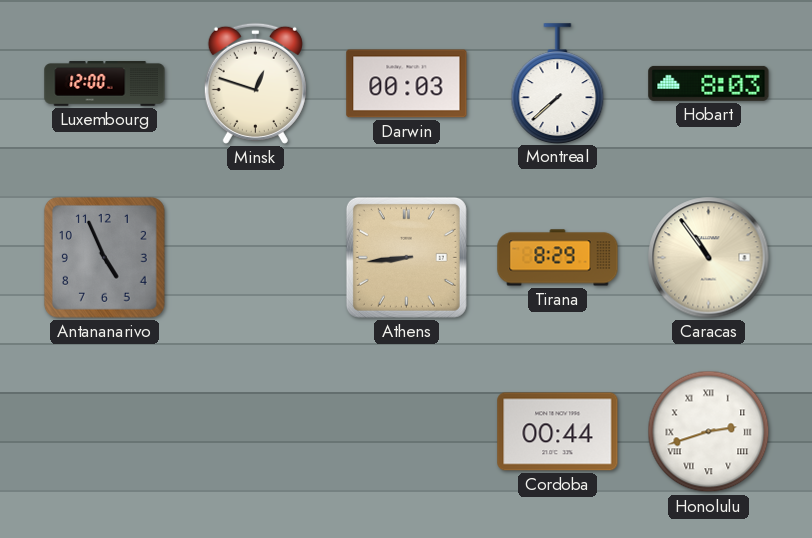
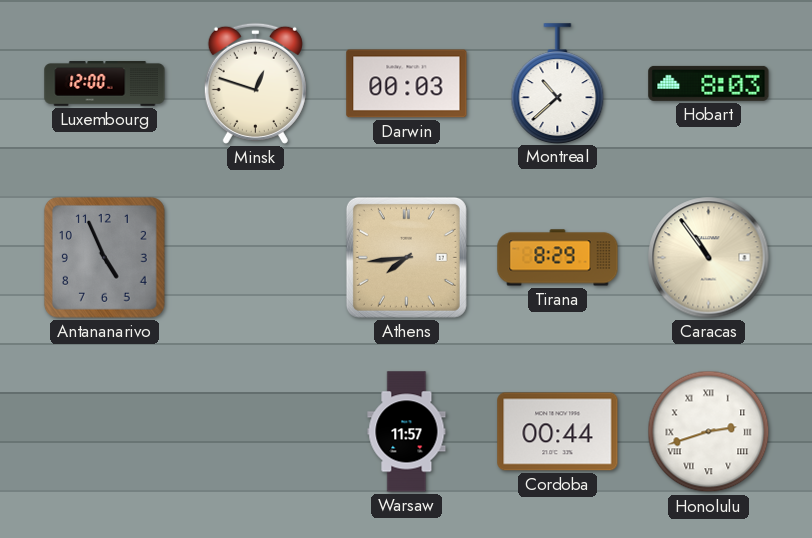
Montreal: 7:38 -> 10:38
Athens: 8:44 -> 7:44
Warsaw: none -> 11:57
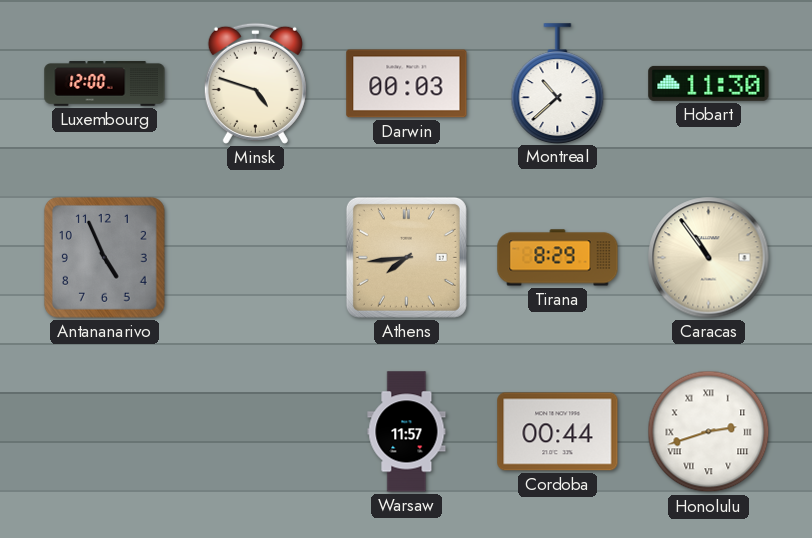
Minsk: 12:48 -> 4:48
Hobart: 8:03 -> 11:30
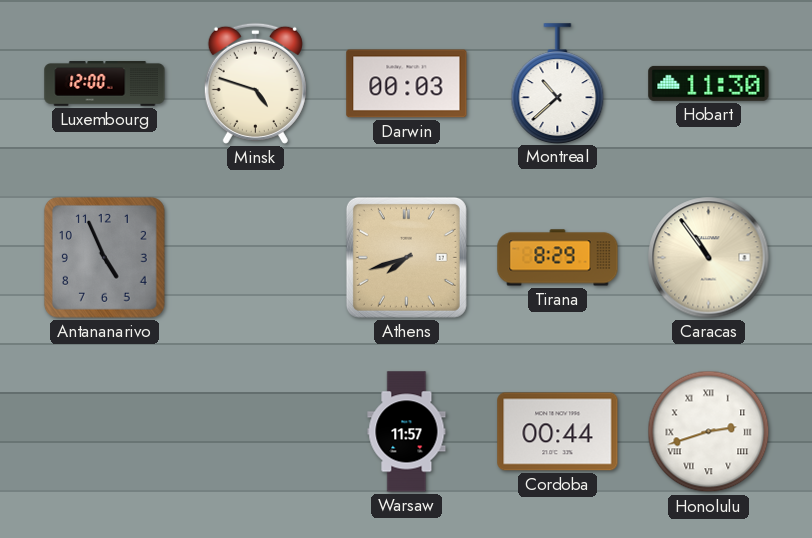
Athens: 7:44 -> 7:42
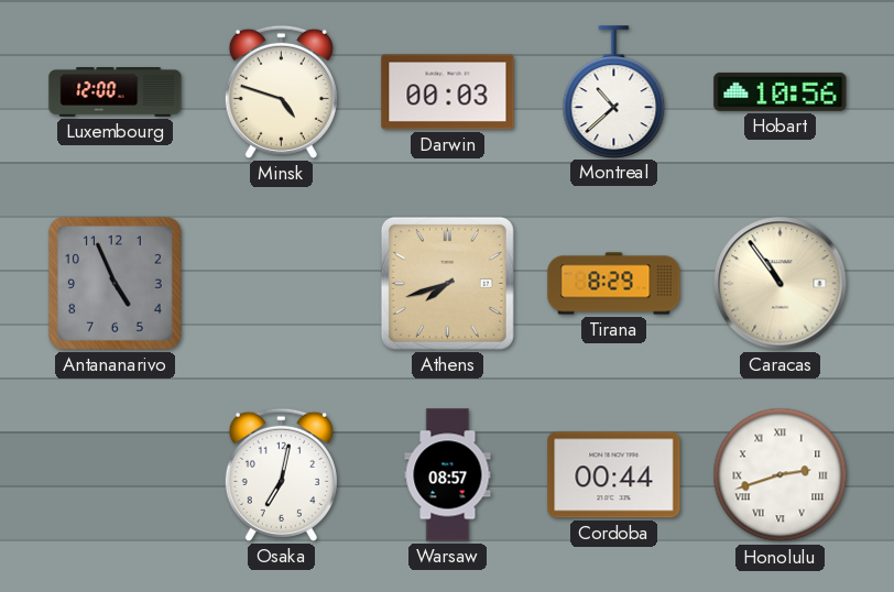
Hobart: 11:30 -> 10:56
Osaka: none -> 7:02
Warsaw: 11:57 -> 08:57
